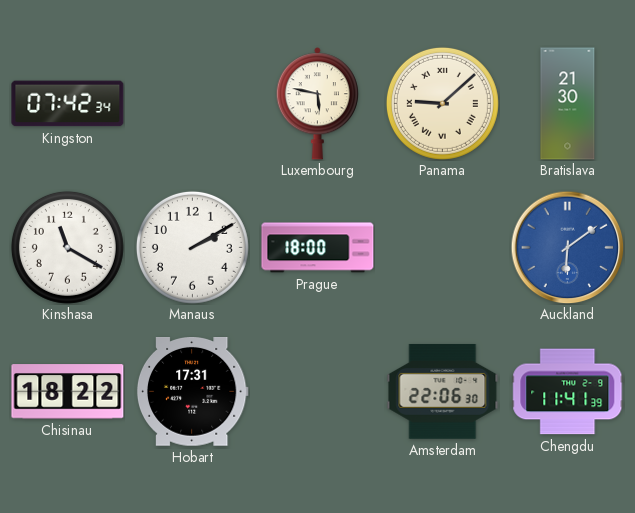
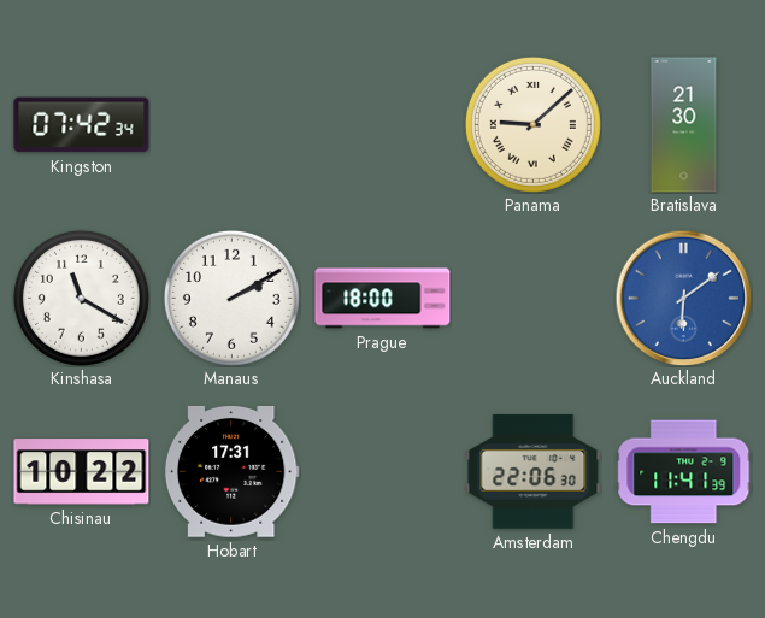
Luxembourg: 5:47 -> none
Chisinau: 18:22 -> 10:22
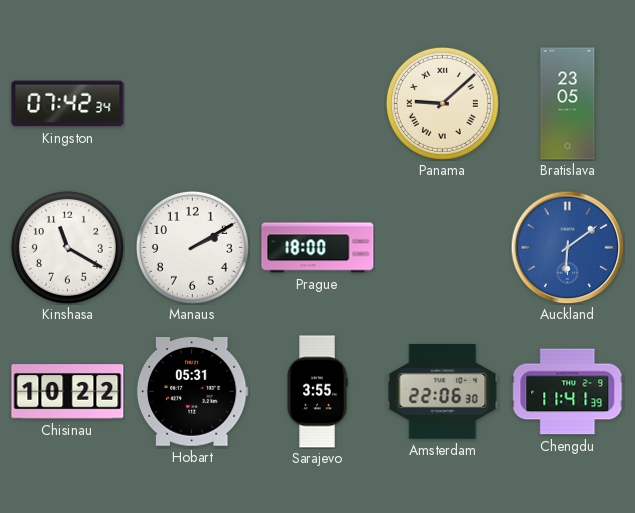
Bratislava: 21:30 -> 23:05
Hobart: 17:31 -> 05:31
Sarajevo: none -> 3:55
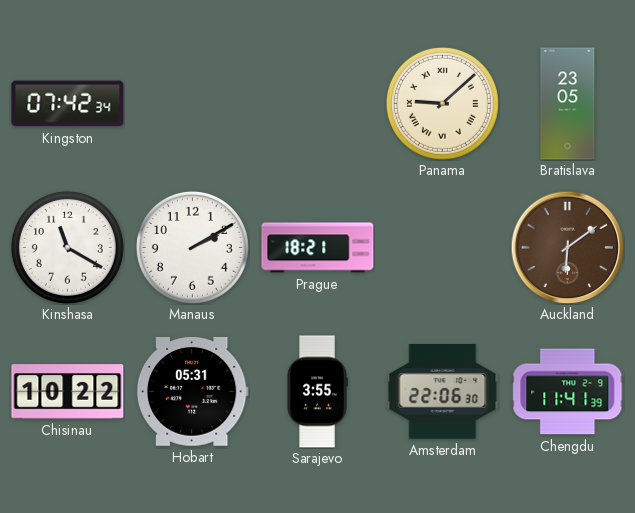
Prague: 18:00 -> 18:21
Auckland dial: blue -> brown
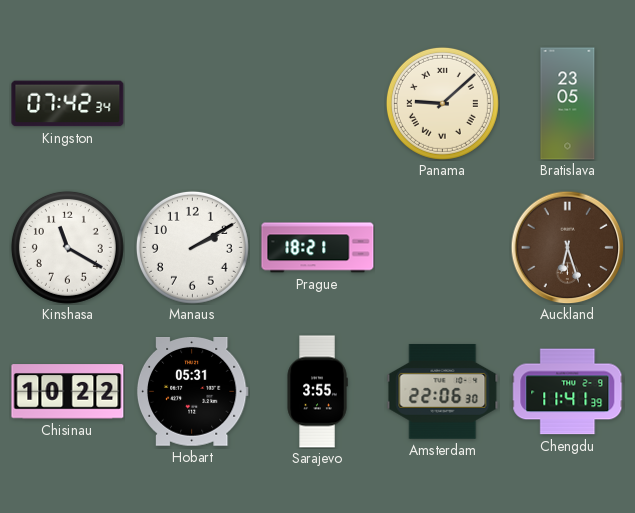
Auckland: 6:09 -> 6:27
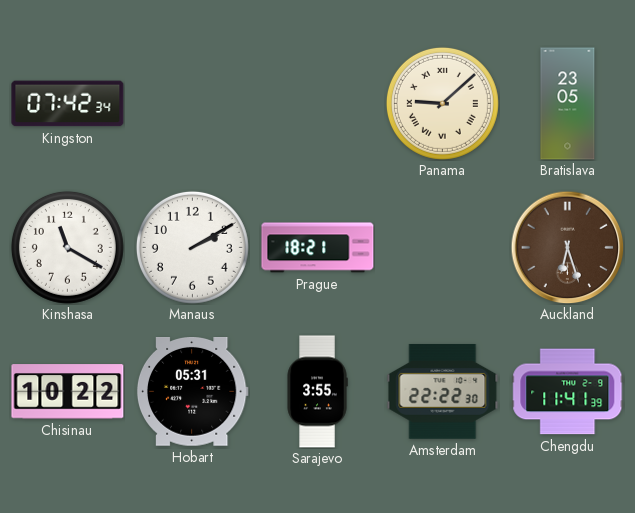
Amsterdam: 22:06 -> 22:22
